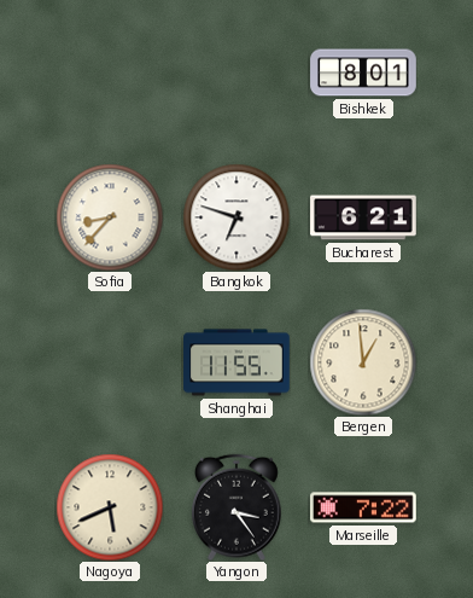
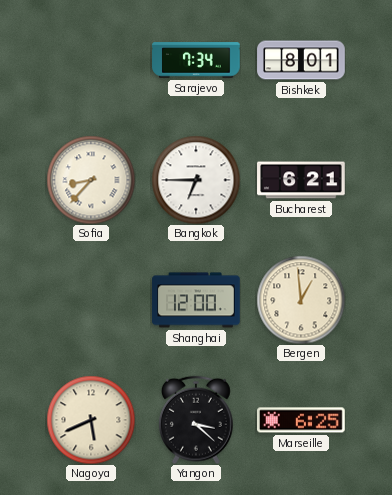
Sarajevo: none -> 7:34
Bangkok: 6:48 -> 6:45
Shanghai: 11:55 -> 12:00
Yangon: 3:24 -> 3:22
Marseille: 7:22 -> 6:25
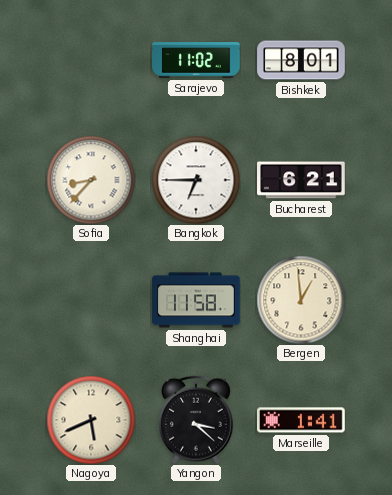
Sarajevo: 7:34 -> 11:02
Shanghai: 12:00 -> 11:58
Marseille: 6:25 -> 1:41
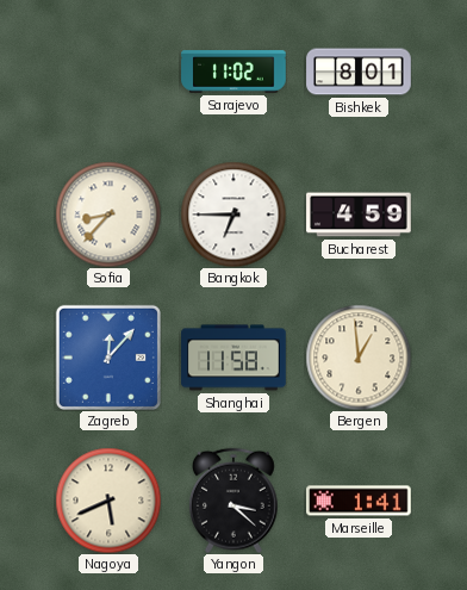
Bucharest: 6:21 -> 4:59
Zagreb: none -> 12:07
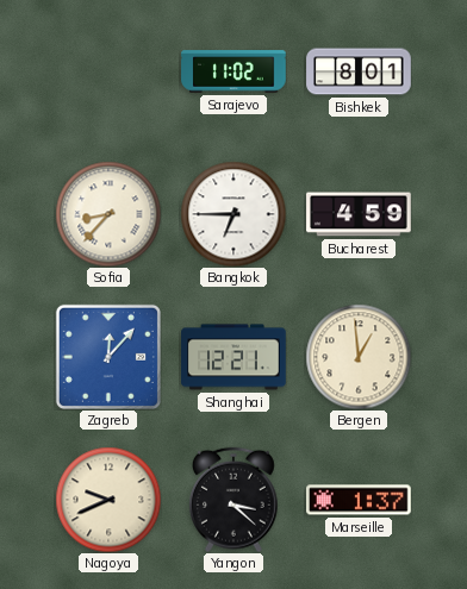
Shanghai: 11:58 -> 12:21
Nagoya: 5:41 -> 9:41
Marseille: 1:41 -> 1:37
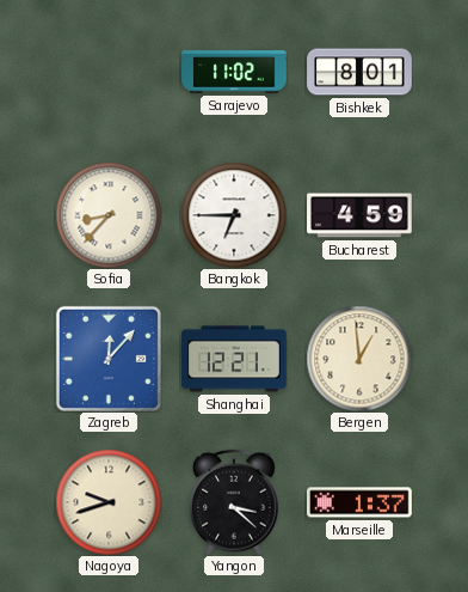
Nagoya: 9:41 -> 9:42
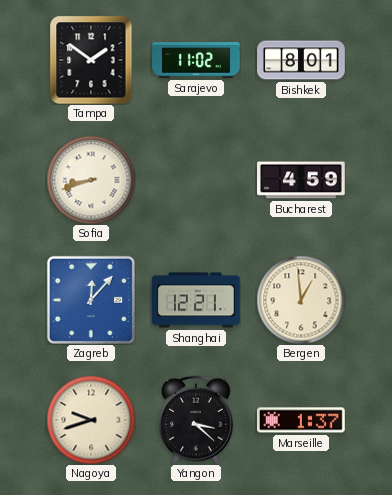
Tampa: none -> 1:51
Sofia: 8:37 -> 8:42
Bangkok: 6:45 -> none
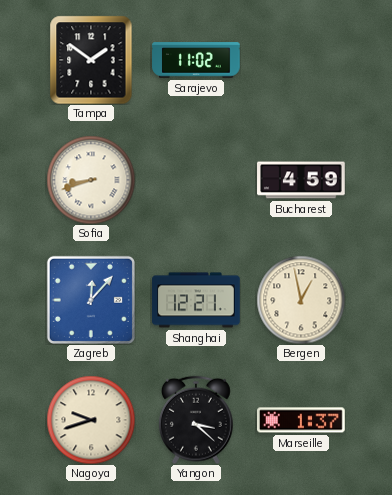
Bishkek: 8:01 -> none
Bergen: 12:59 -> 12:58
